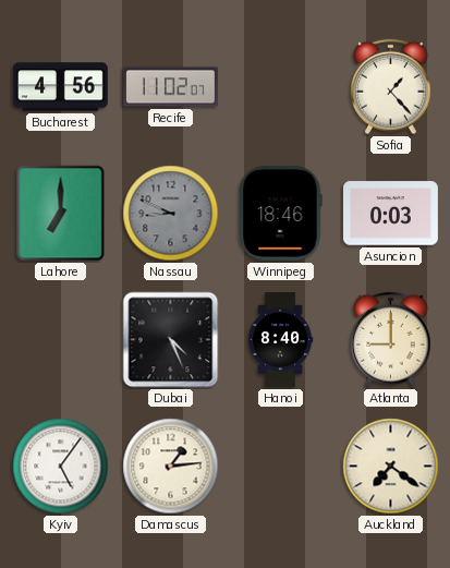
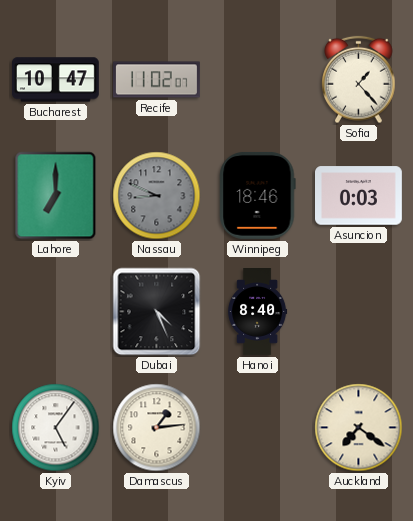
Bucharest: 4:56 -> 10:47
Atlanta: 9:00 -> none
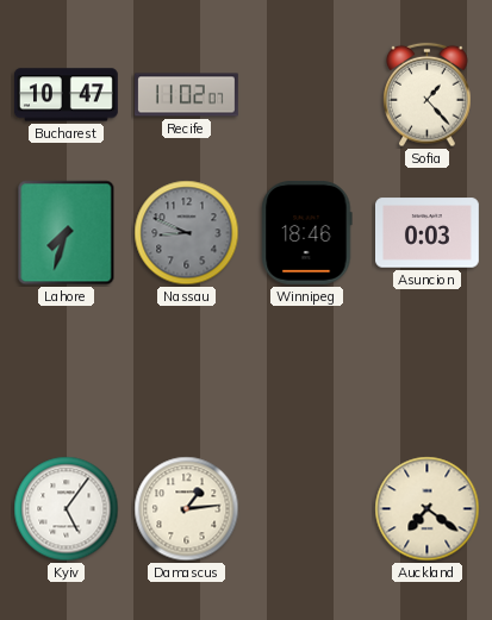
Lahore: 7:00 -> 7:33
Dubai: 4:26 -> none
Hanoi: 8:40 -> none
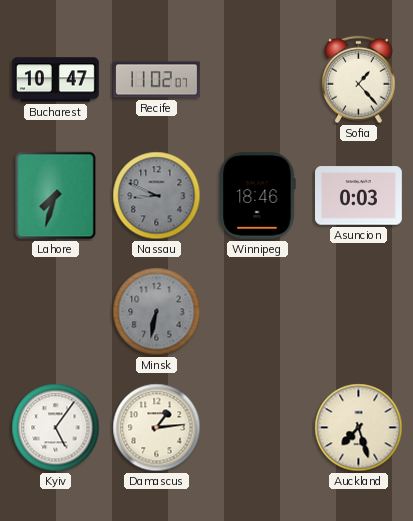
Minsk: none -> 6:32
Auckland: 7:21 -> 7:27
